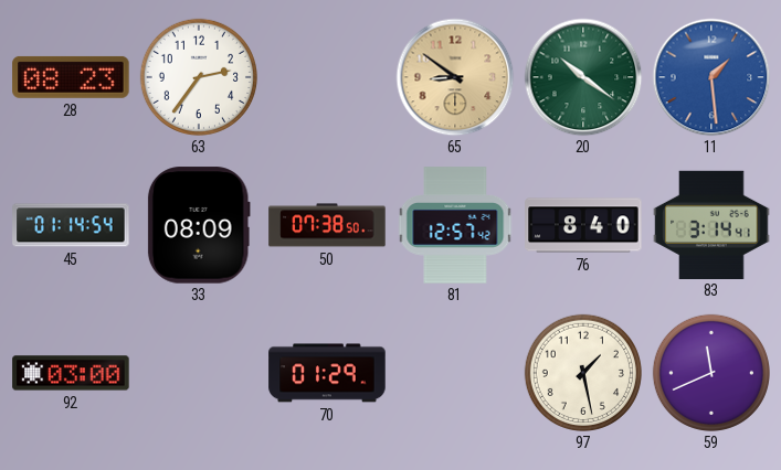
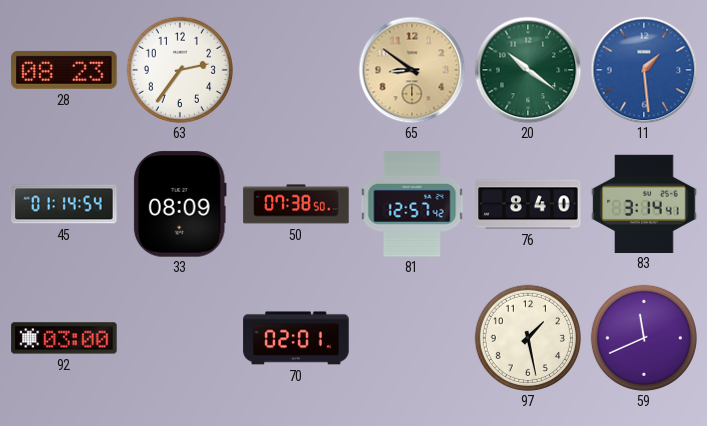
70: 01:29 -> 02:01
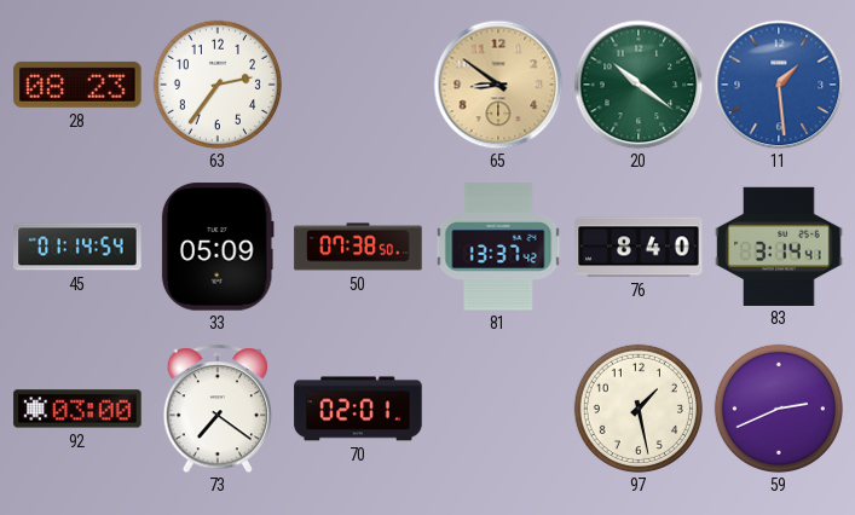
33: 08:09 -> 05:09
81: 12:57 -> 13:37
73: none -> 7:21
59: 11:41 -> 2:41
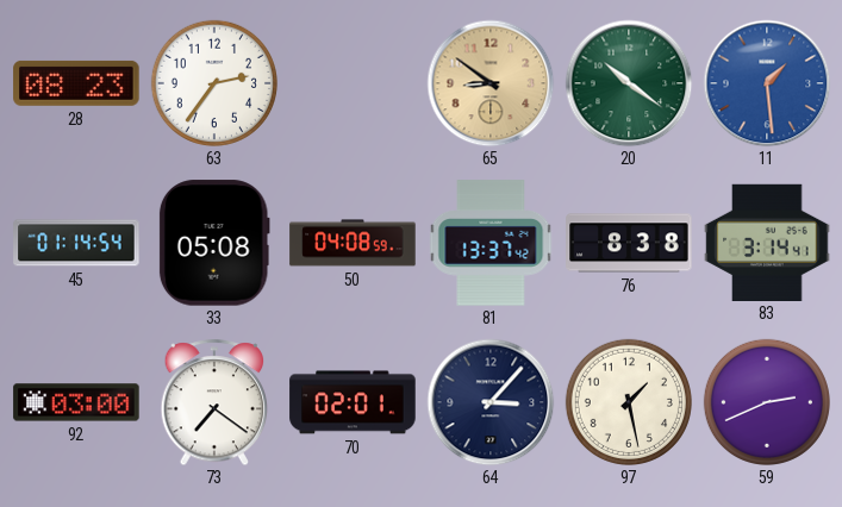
33: 05:09 -> 05:08
50: 07:38 -> 04:08
76: 8:40 -> 8:38
64: none -> 3:07
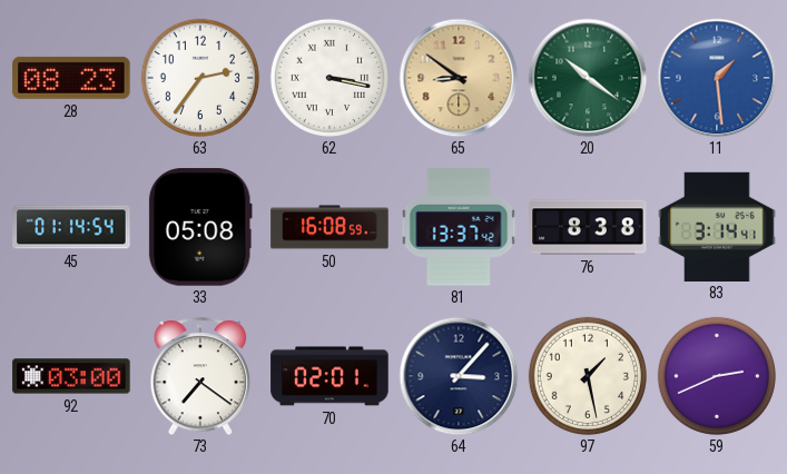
62: none -> 3:17
50: 04:08 -> 16:08
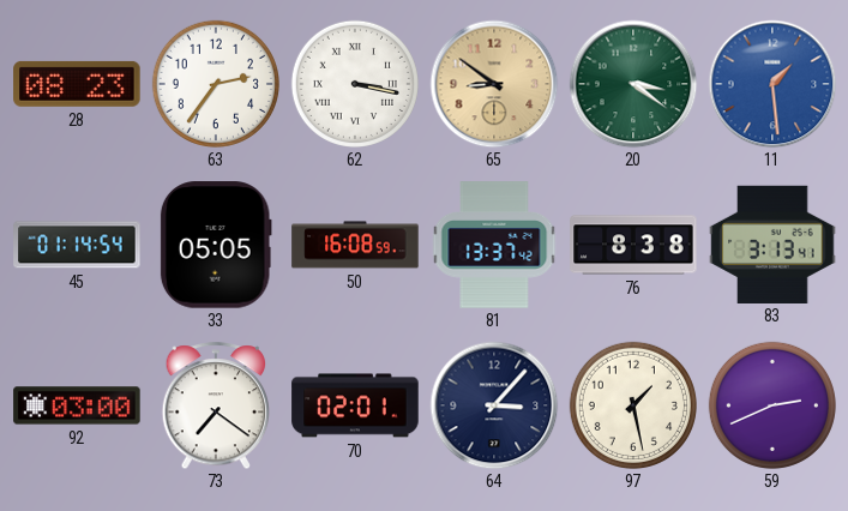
20: 10:21 -> 3:21
33: 05:08 -> 05:05
83: 3:14 -> 3:13
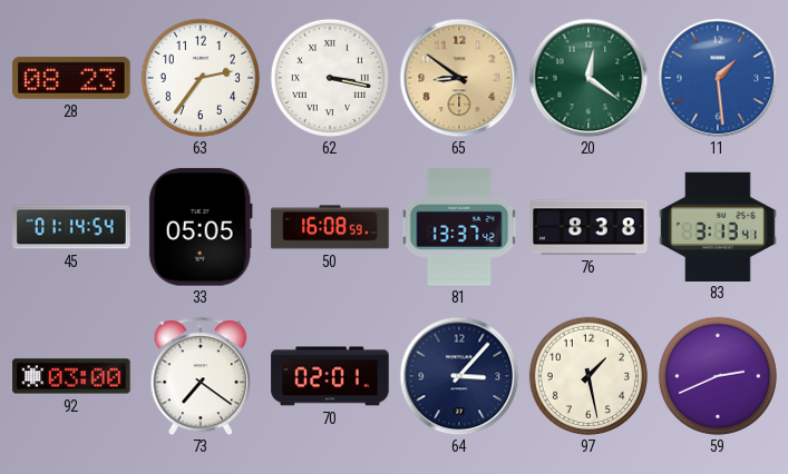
20: 3:21 -> 12:21
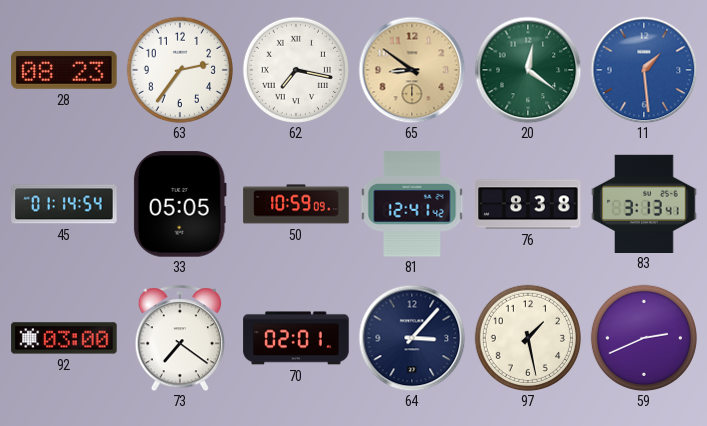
62: 3:17 -> 7:17
50: 16:08 -> 10:59
81: 13:37 -> 12:41
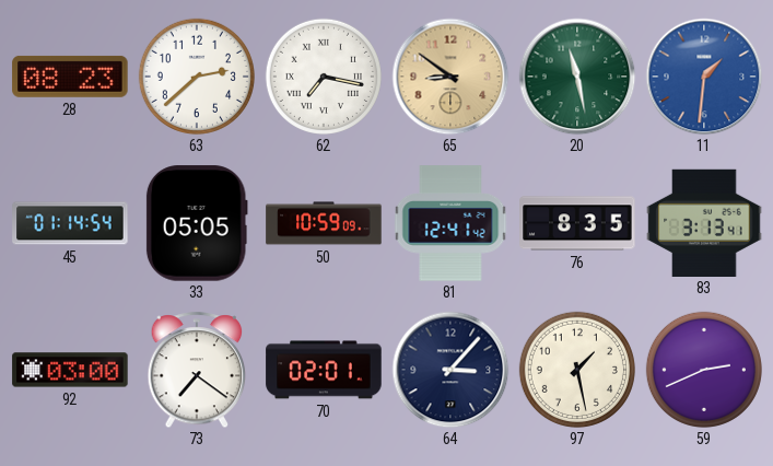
63: 2:36 -> 2:38
20: 12:21 -> 11:28
11: 1:29 -> 1:31
76: 8:38 -> 8:35
